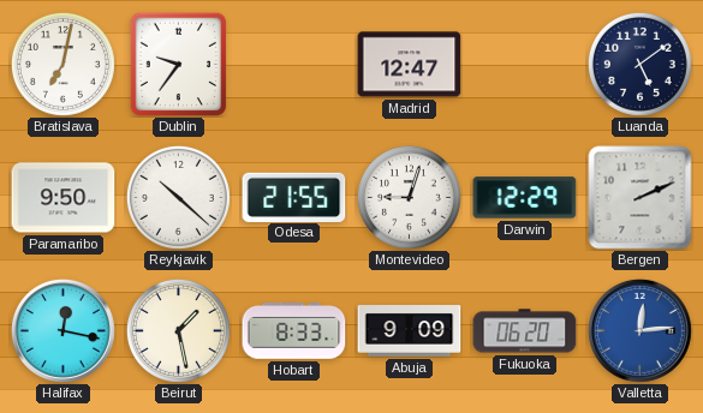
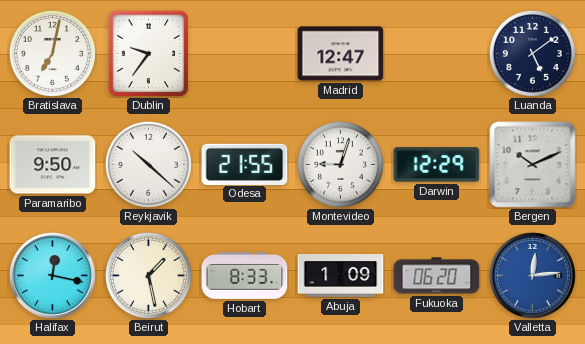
Bergen: 2:11 -> 10:11
Abuja: 9:09 -> 1:09
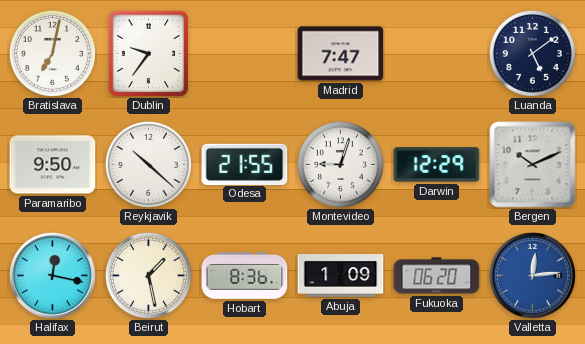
Madrid: 12:47 -> 7:47
Hobart: 8:33 -> 8:36
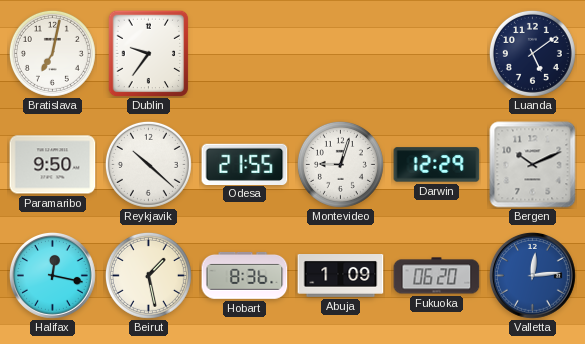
Madrid: 7:47 -> none
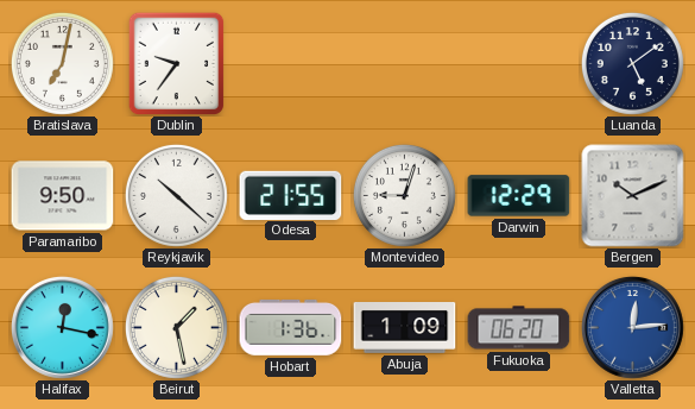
Hobart: 8:36 -> 1:36
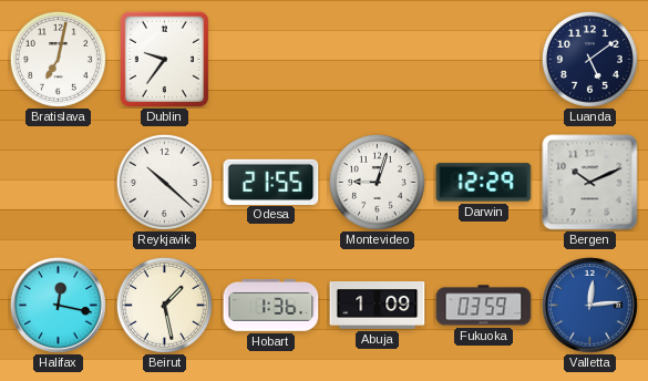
Paramaribo: 9:50 -> none
Fukuoka: 06:20 -> 03:59
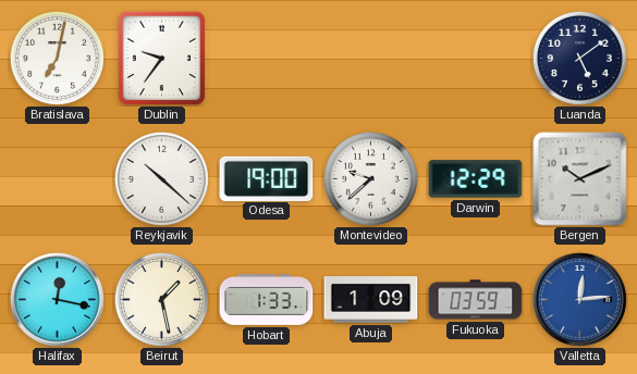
Odesa: 21:55 -> 19:00
Montevideo: 9:03 -> 9:38
Hobart: 1:36 -> 1:33
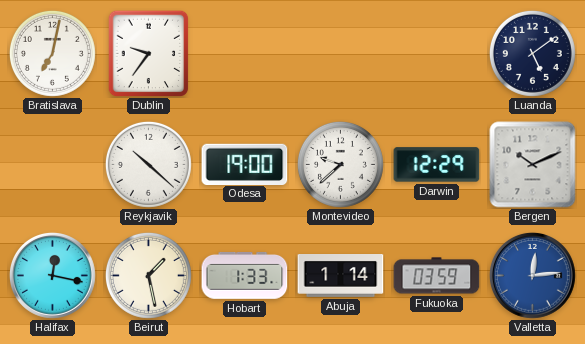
Abuja: 1:09 -> 1:14
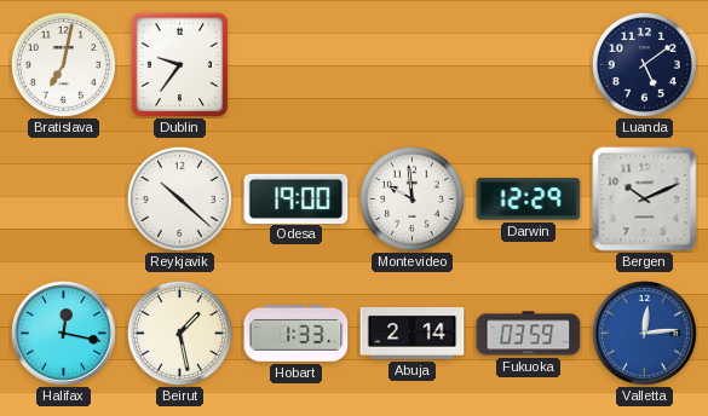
Montevideo: 9:38 -> 9:59
Abuja: 1:14 -> 2:14
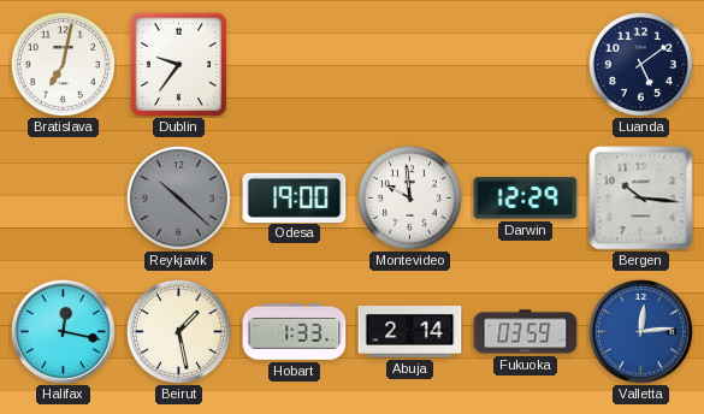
Reykjavik dial: white -> grey
Bergen: 10:11 -> 10:16
